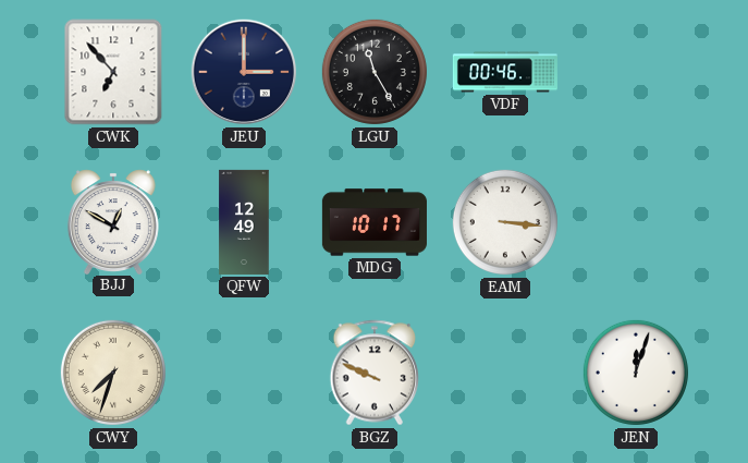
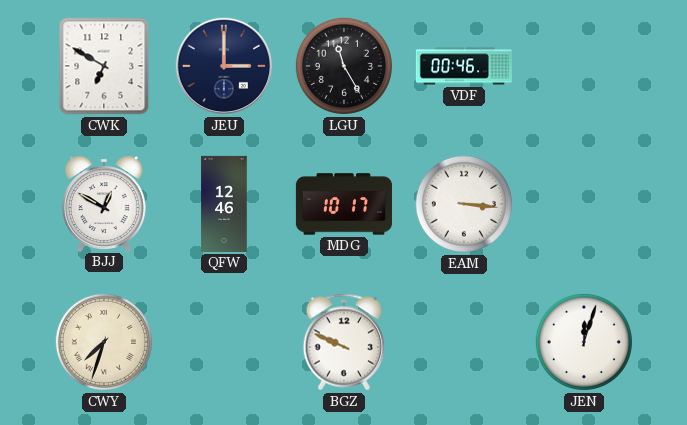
CWK: 6:53 -> 6:50
QFW: 12:49 -> 12:46
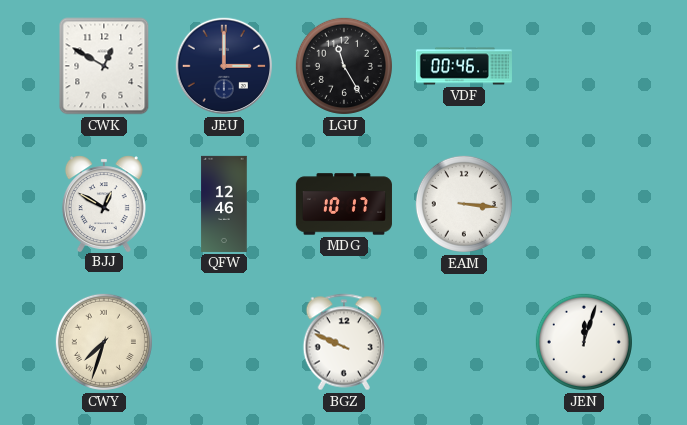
CWK: 6:50 -> 12:50
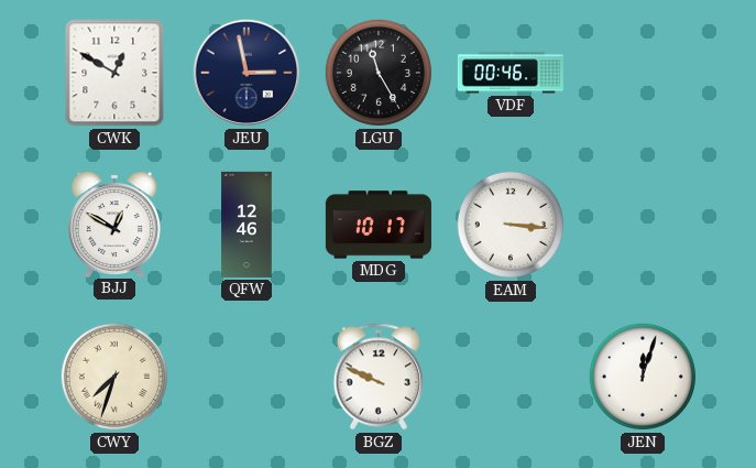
JEU: 3:00 -> 2:58
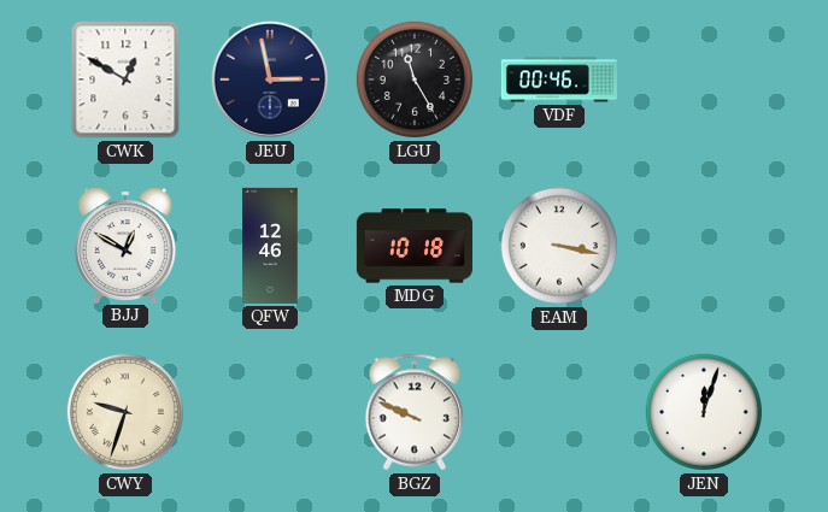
MDG: 10:17 -> 10:18
EAM: 3:16 -> 3:17
CWY: 7:33 -> 9:33
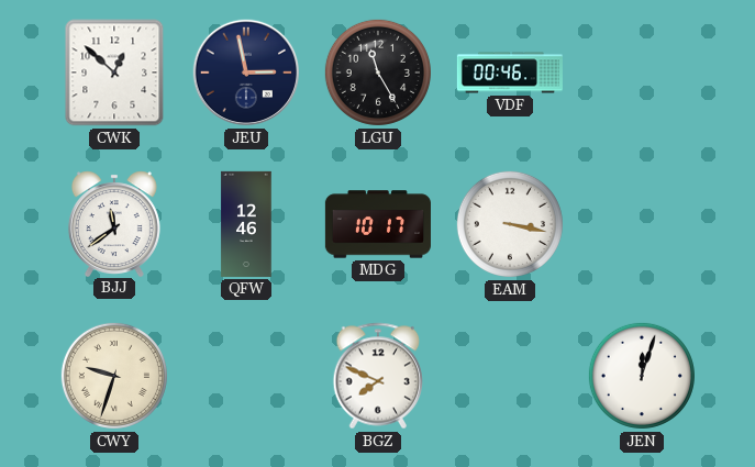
CWK: 12:50 -> 12:52
BJJ: 12:50 -> 11:39
MDG: 10:18 -> 10:17
BGZ: 9:49 -> 7:49
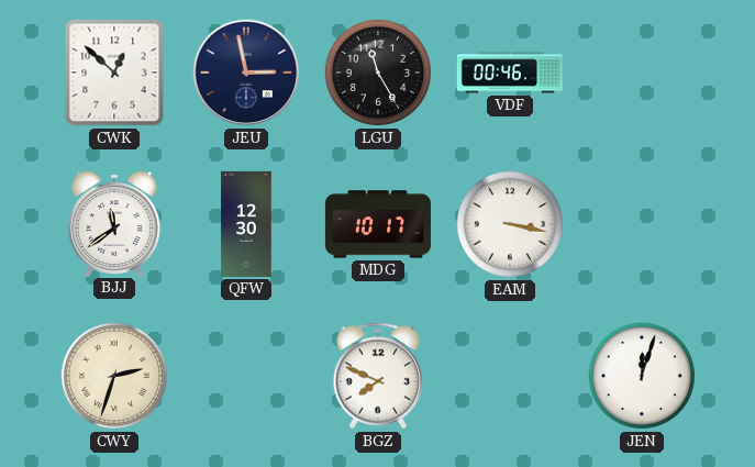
QFW: 12:46 -> 12:30
CWY: 9:33 -> 2:33
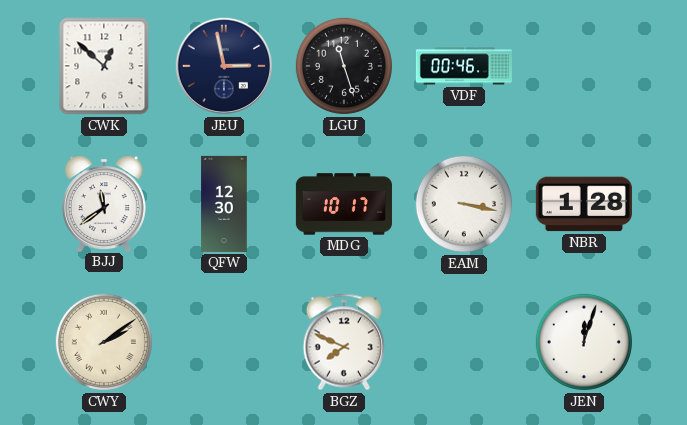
LGU: 11:25 -> 11:27
NBR: none -> 1:28
CWY: 2:33 -> 2:09
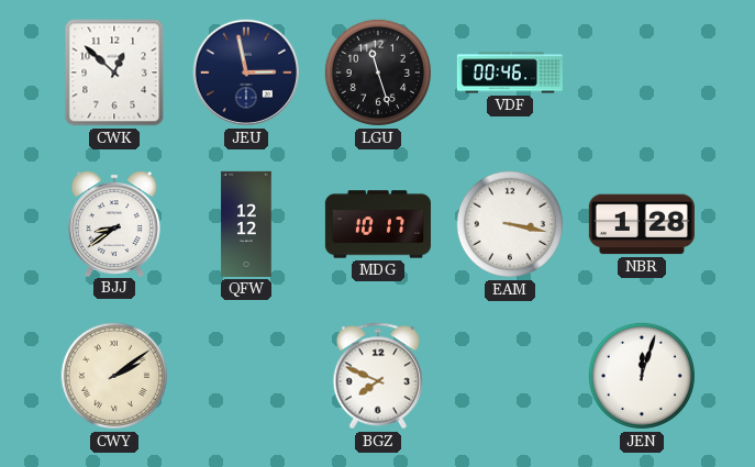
BJJ: 11:39 -> 8:39
QFW: 12:30 -> 12:12
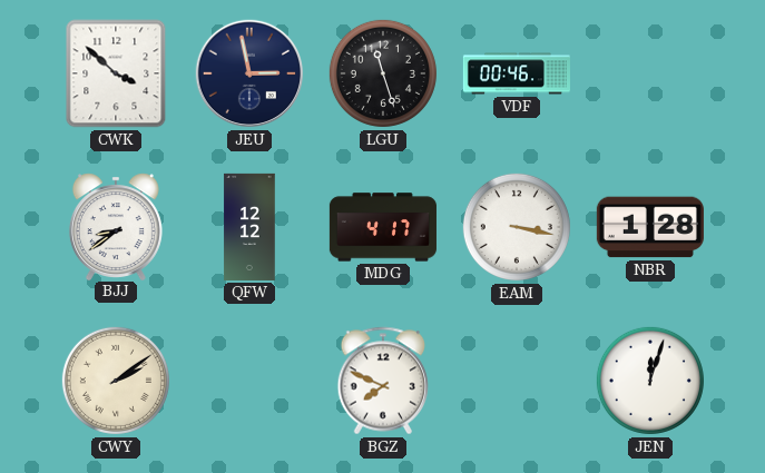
CWK: 12:52 -> 3:52
MDG: 10:17 -> 4:17
